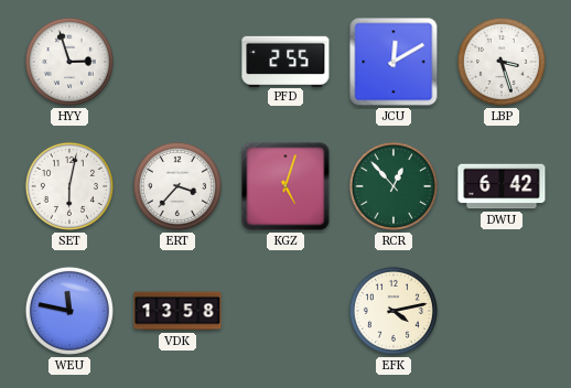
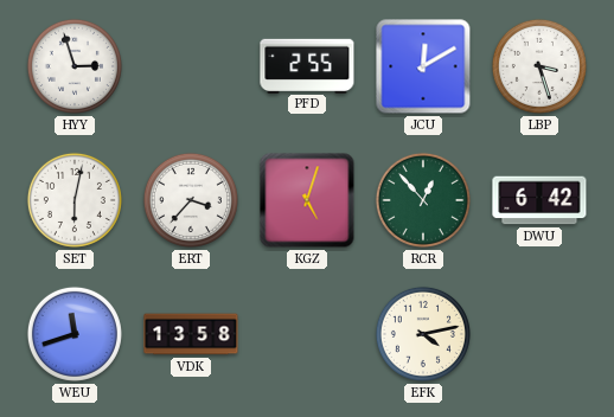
WEU: 11:47 -> 11:42
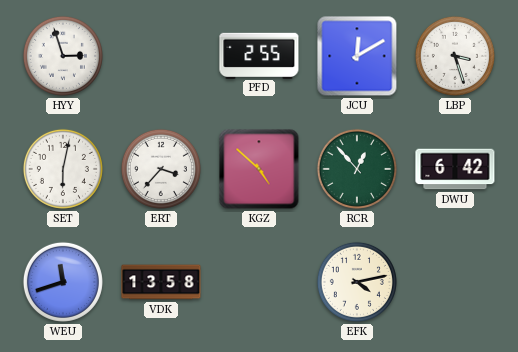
KGZ: 5:03 -> 4:52
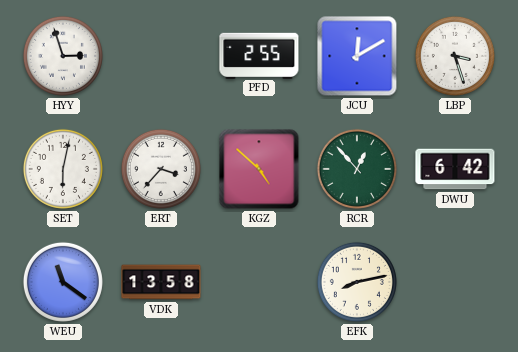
WEU: 11:42 -> 11:21
EFK: 4:13 -> 8:13
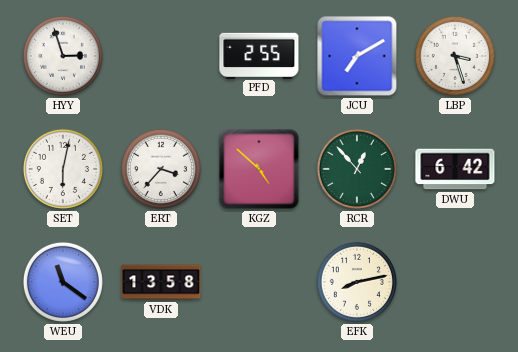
JCU: 12:10 -> 7:10
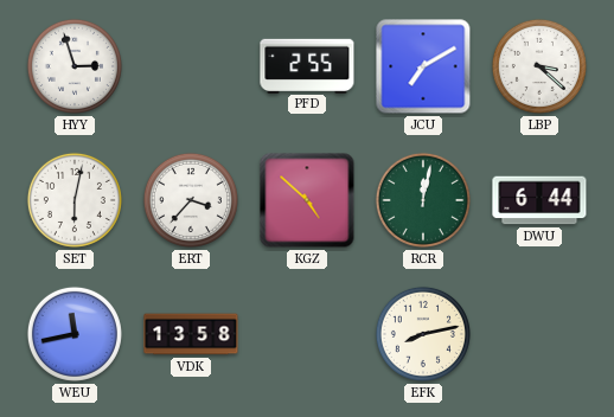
LBP: 3:27 -> 3:22
RCR: 12:53 -> 12:02
DWU: 6:42 -> 6:44
WEU: 11:21 -> 11:43
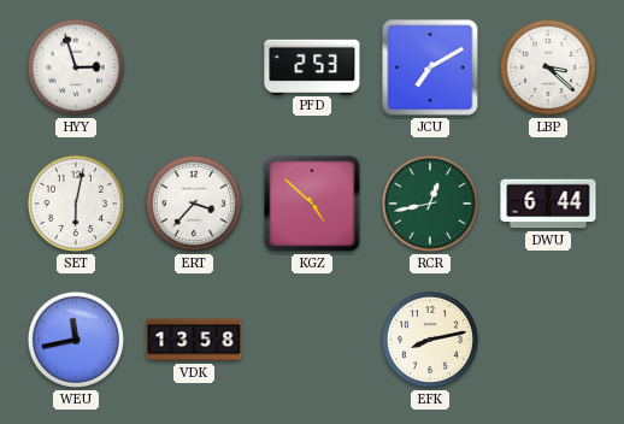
PFD: 2:55 -> 2:53
RCR: 12:02 -> 12:43
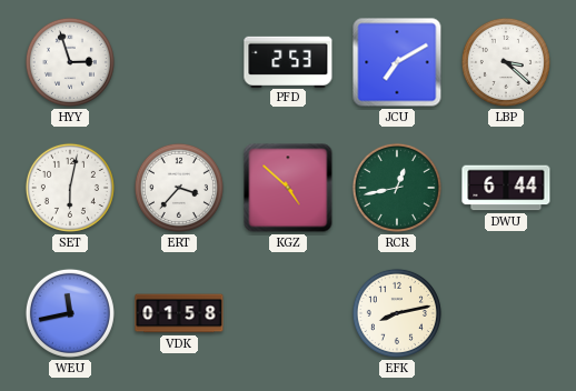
VDK: 13:58 -> 01:58
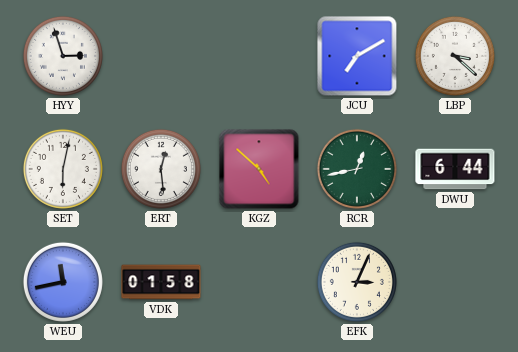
PFD: 2:53 -> none
ERT: 3:37 -> 12:29
EFK: 8:13 -> 3:04
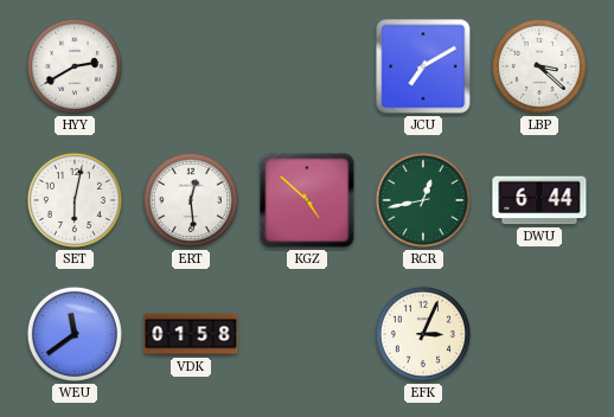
HYY: 2:57 -> 2:40
WEU: 11:43 -> 11:39
